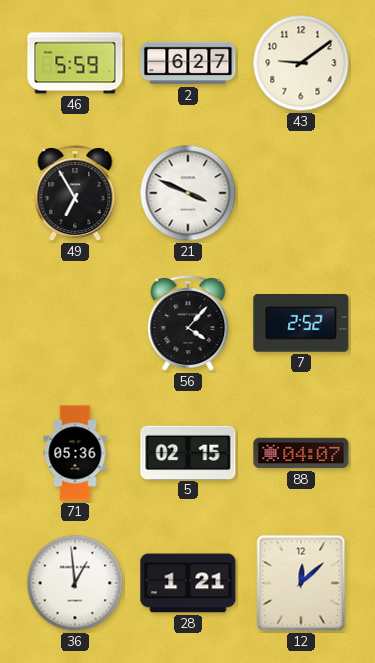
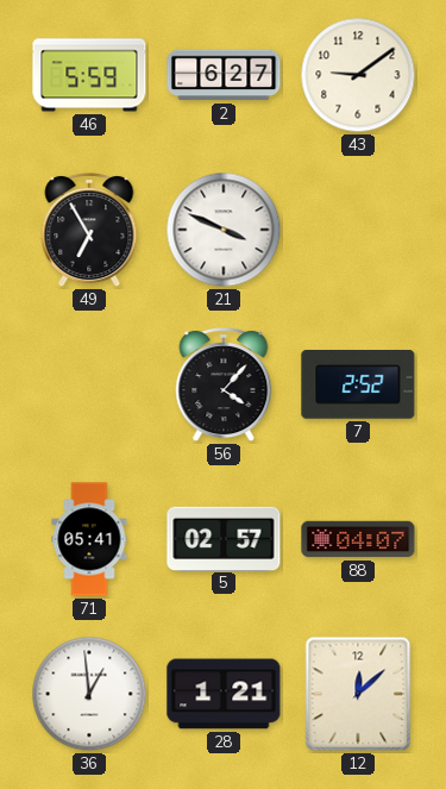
71: 05:36 -> 05:41
5: 02:15 -> 02:57
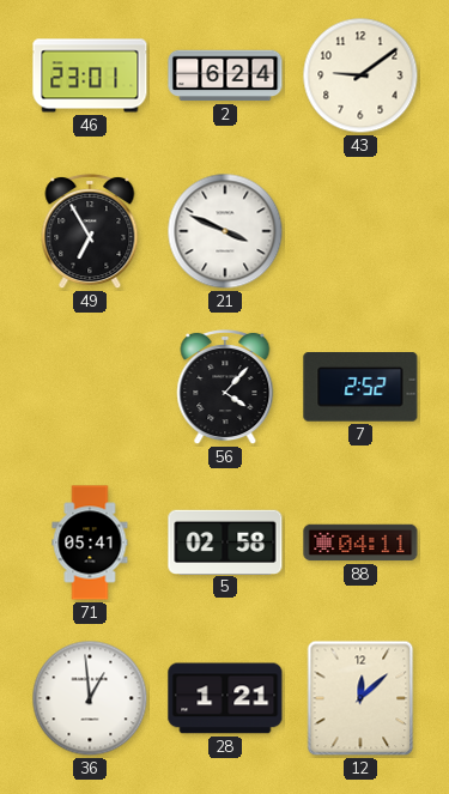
46: 5:59 -> 23:01
2: 6:27 -> 6:24
5: 02:57 -> 02:58
88: 04:07 -> 04:11
